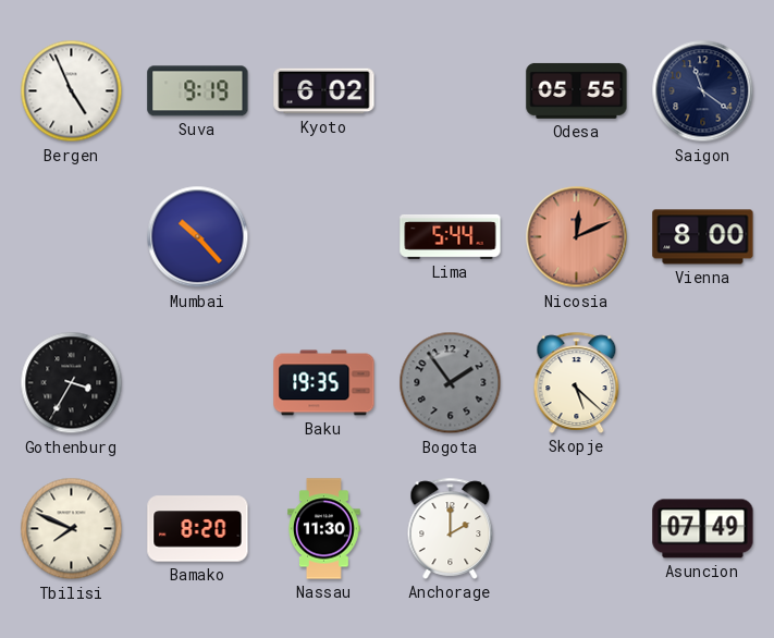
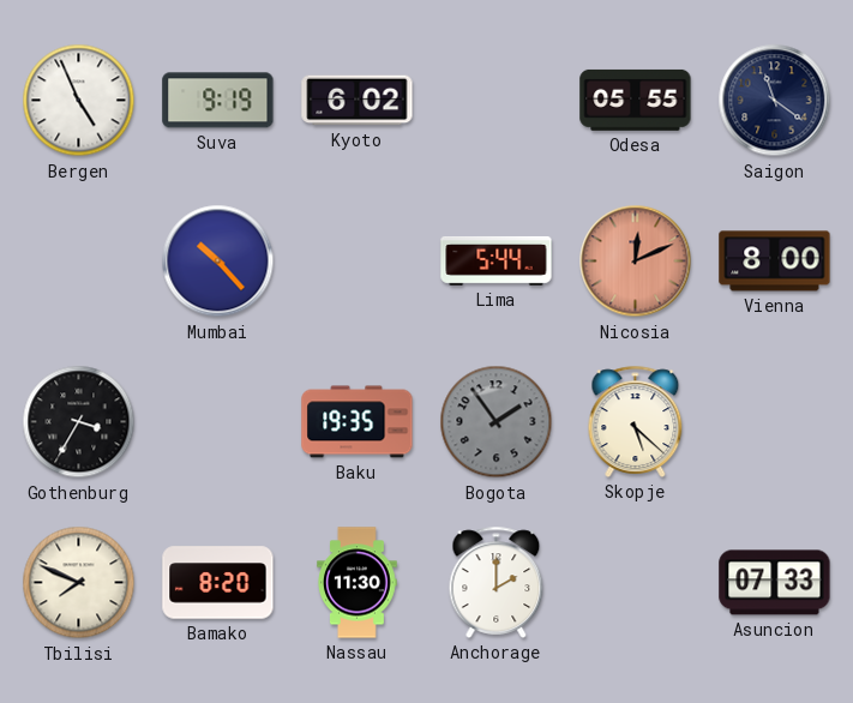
Asuncion: 07:49 -> 07:33
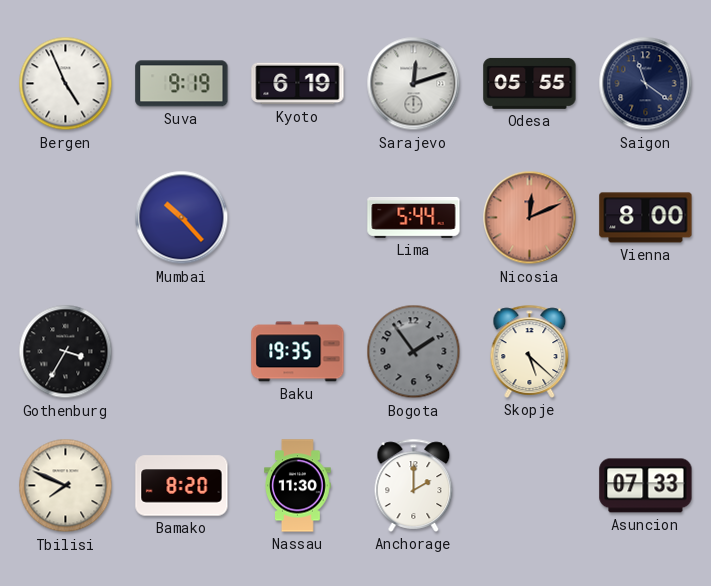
Kyoto: 6:02 -> 6:19
Sarajevo: none -> 12:12
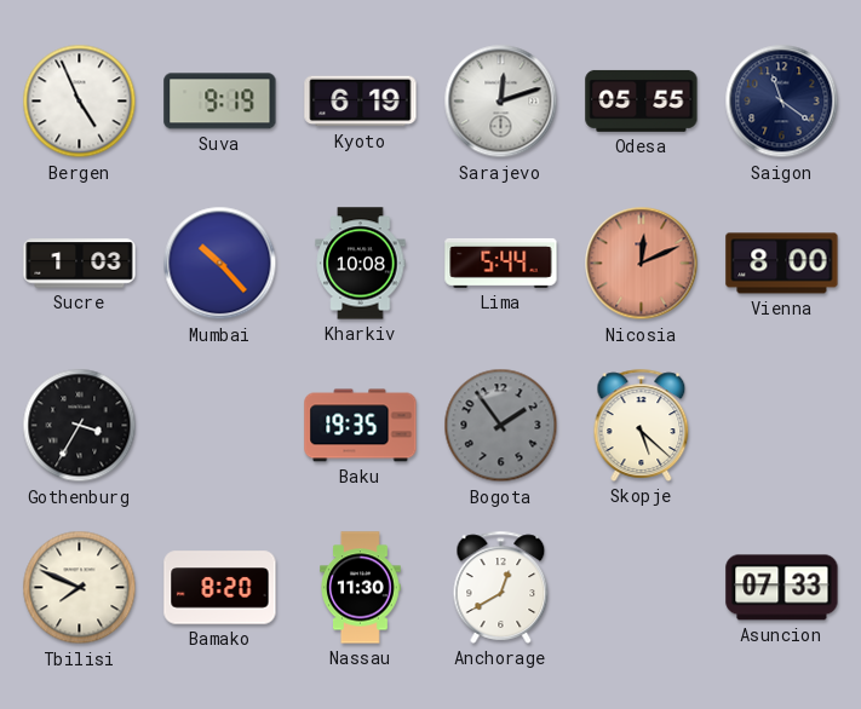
Sucre: none -> 1:03
Kharkiv: none -> 10:08
Anchorage: 2:00 -> 12:40
